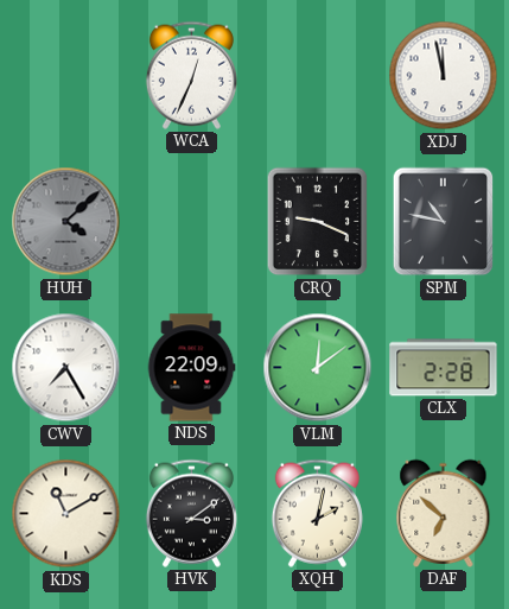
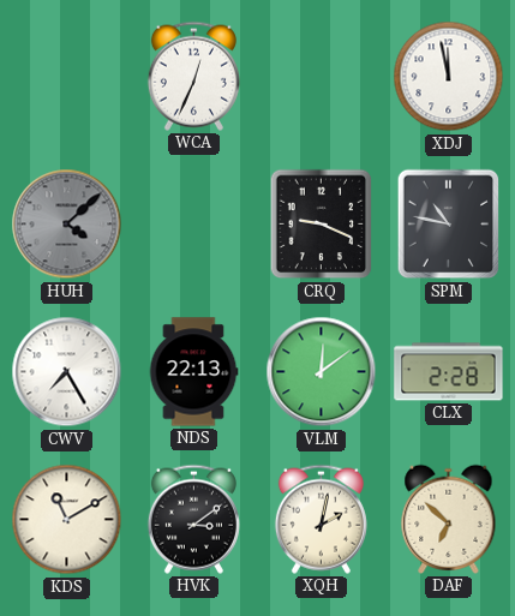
NDS: 22:09 -> 22:13
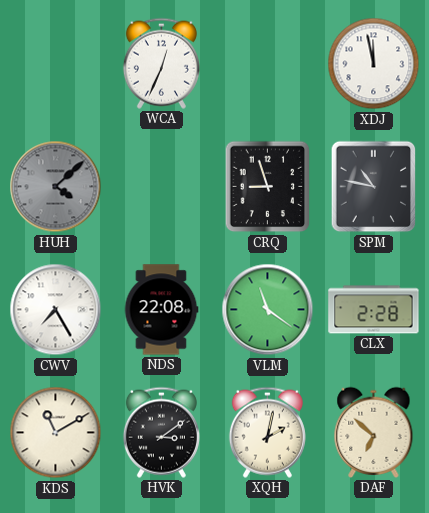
CRQ: 9:19 -> 8:57
NDS: 22:13 -> 22:08
VLM: 12:09 -> 11:21
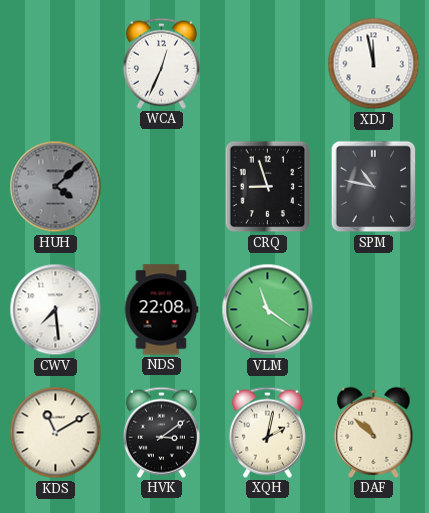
CWV: 7:25 -> 7:29
CLX: 2:28 -> none
DAF: 6:52 -> 10:52
